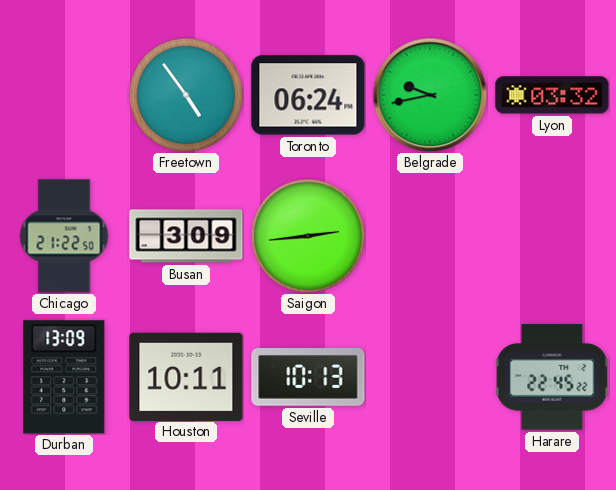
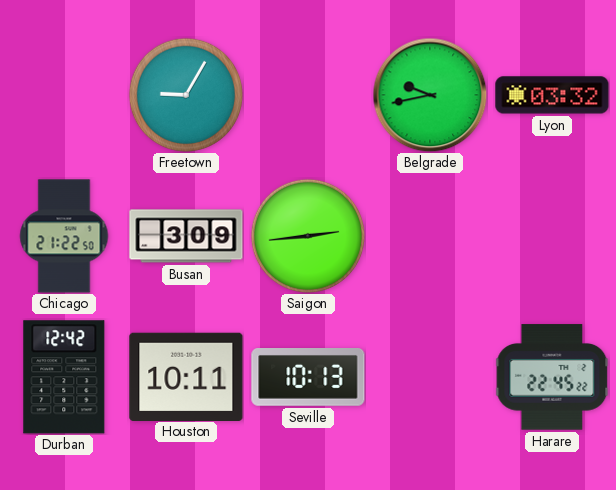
Freetown: 4:54 -> 9:05
Toronto: 06:24 -> none
Durban: 13:09 -> 12:42
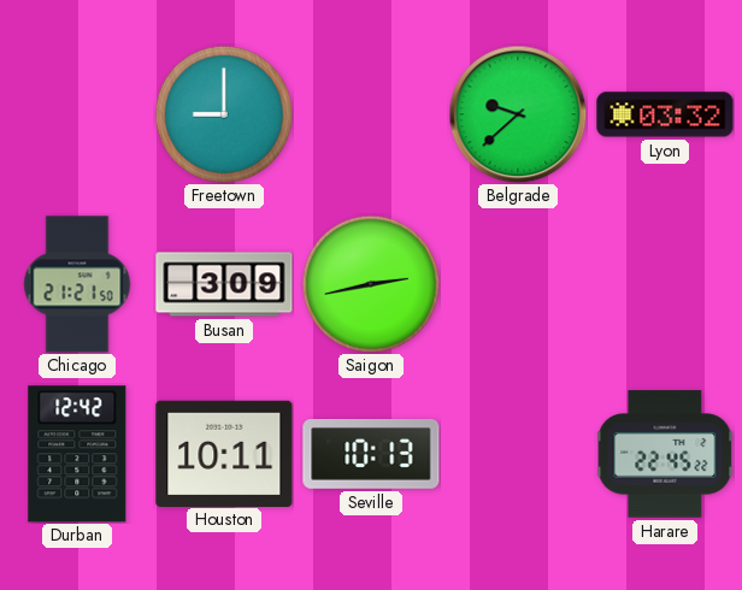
Freetown: 9:05 -> 9:00
Belgrade: 9:43 -> 9:38
Chicago: 21:22 -> 21:21
Saigon: 2:44 -> 2:43
